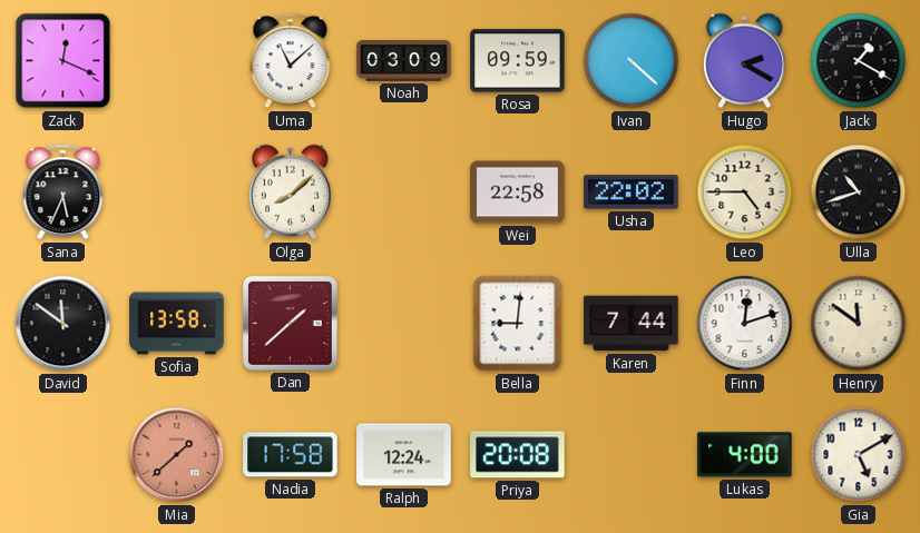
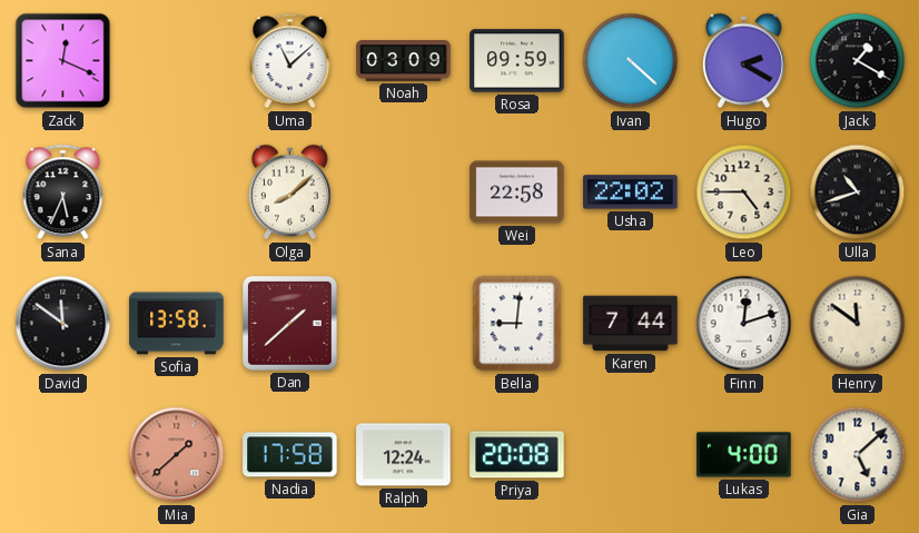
Gia: 5:10 -> 5:08
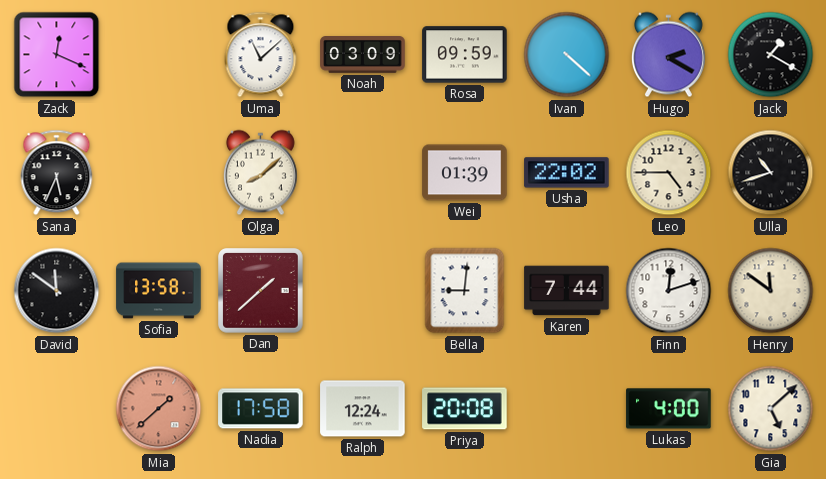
Wei: 22:58 -> 01:39
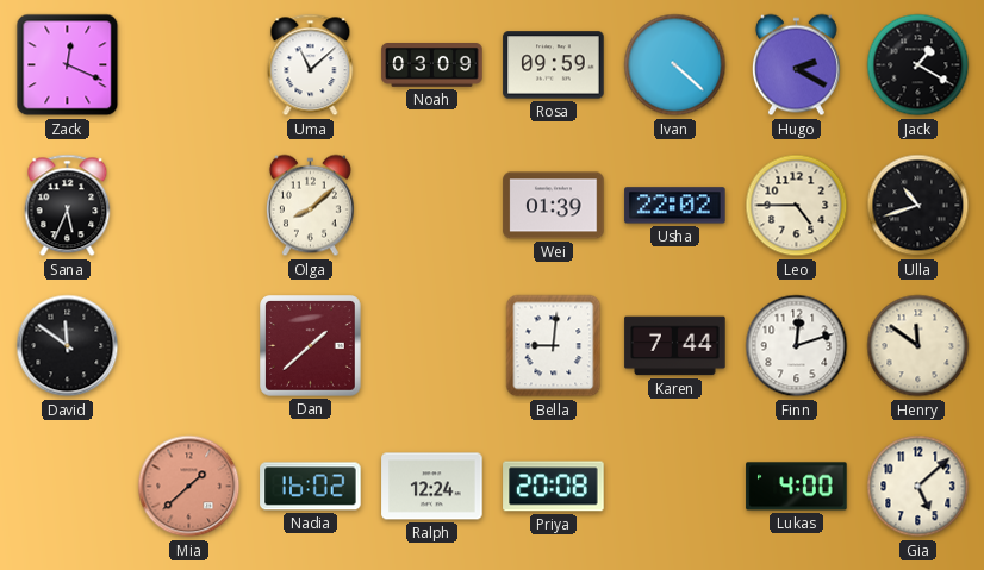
Sofia: 13:58 -> none
Nadia: 17:58 -> 16:02
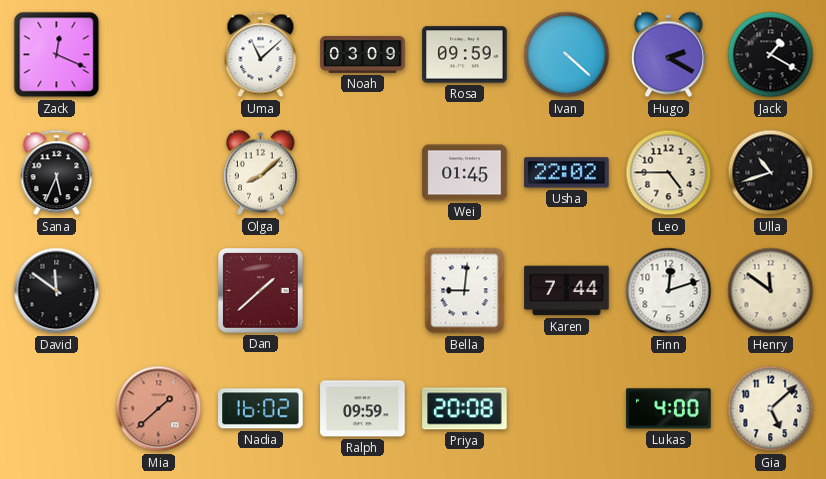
Wei: 01:39 -> 01:45
Ralph: 12:24 -> 09:59
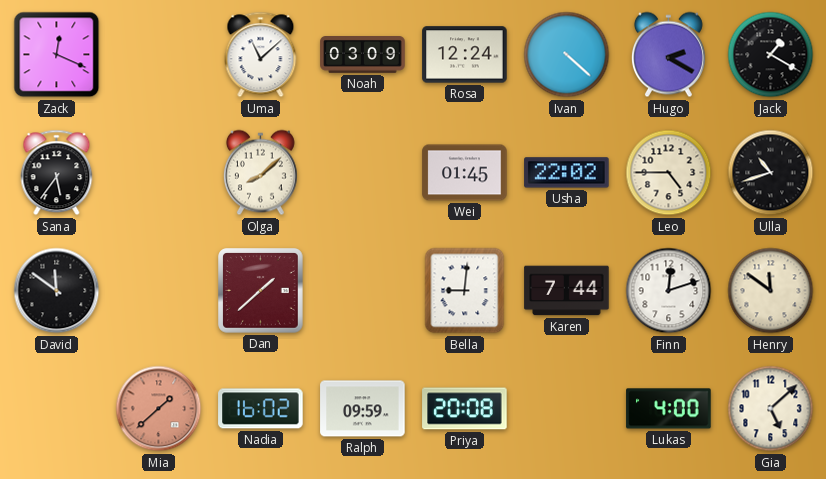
Rosa: 09:59 -> 12:24
Sana: 5:34 -> 5:36
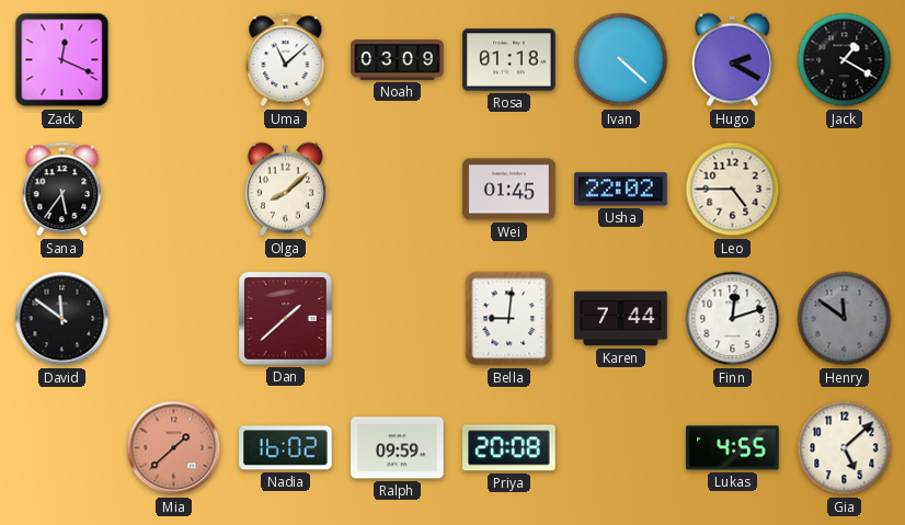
Rosa: 12:24 -> 01:18
Ulla: 10:42 -> none
Henry dial: cream -> grey
Lukas: 4:00 -> 4:55
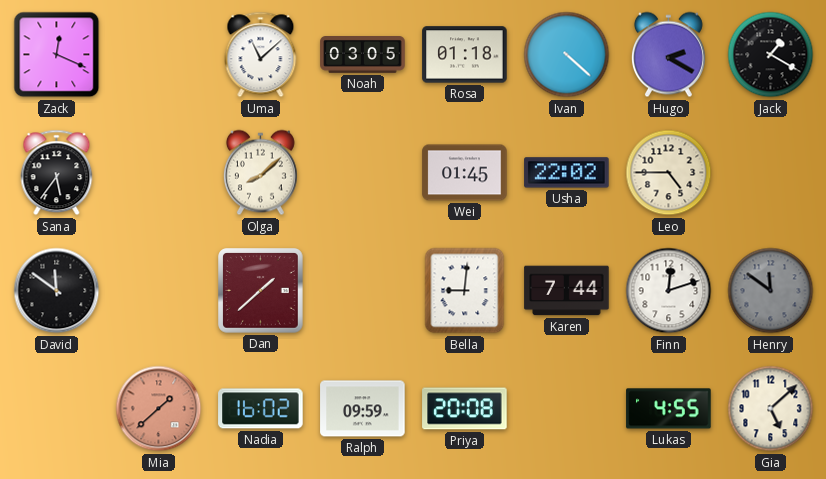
Noah: 03:09 -> 03:05
